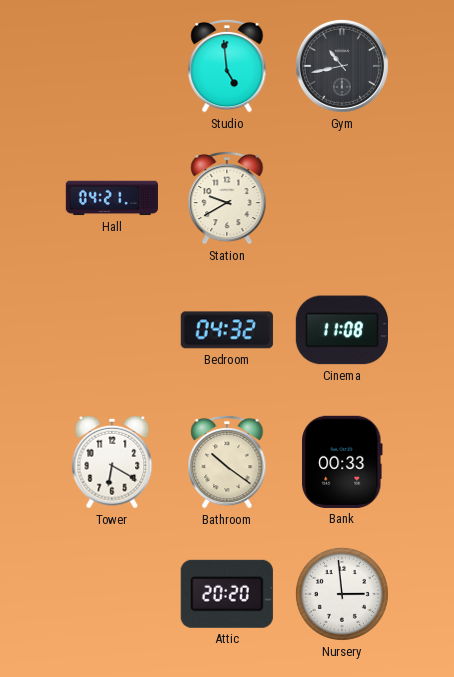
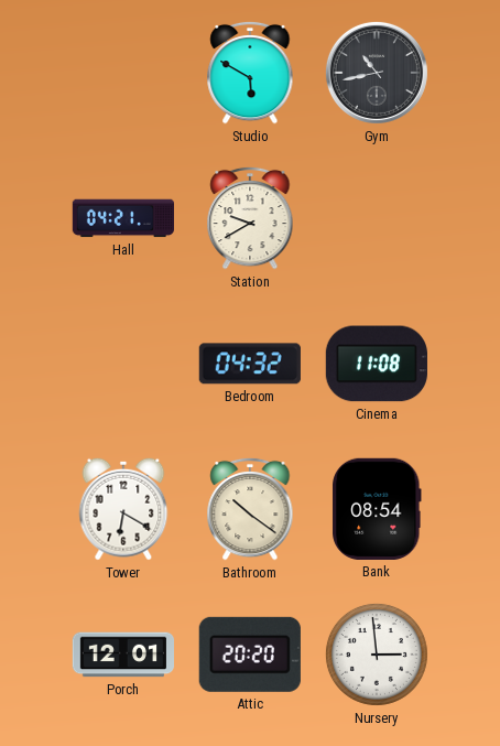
Studio: 4:59 -> 5:50
Bank: 00:33 -> 08:54
Porch: none -> 12:01
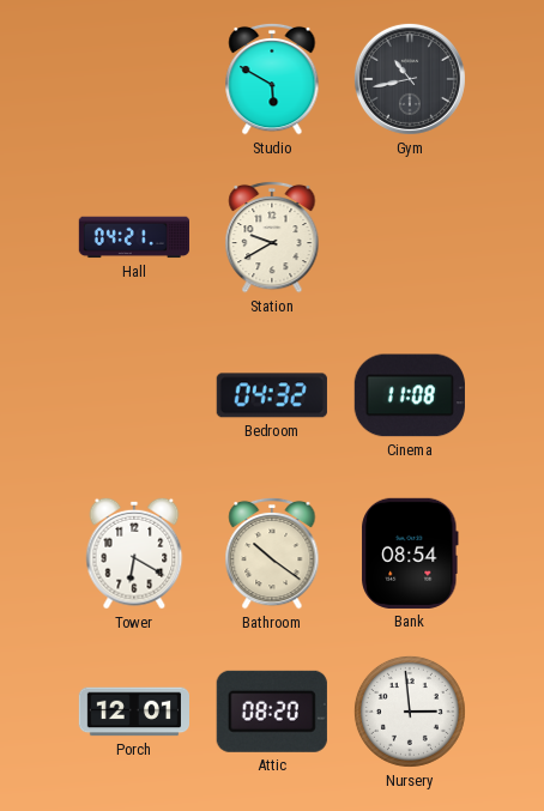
Attic: 20:20 -> 08:20
